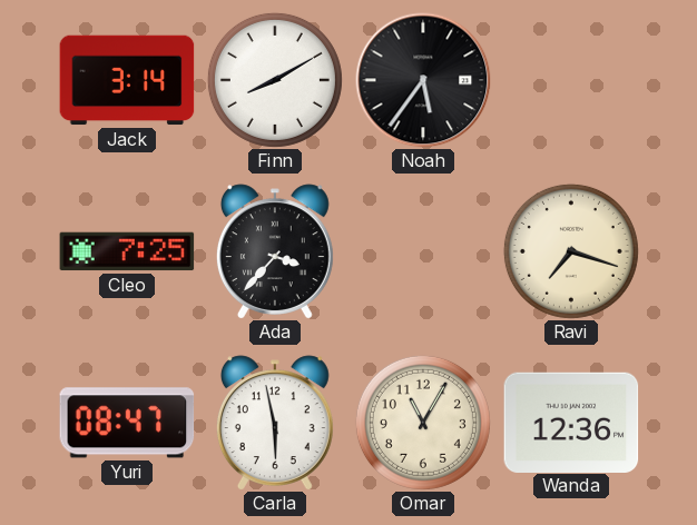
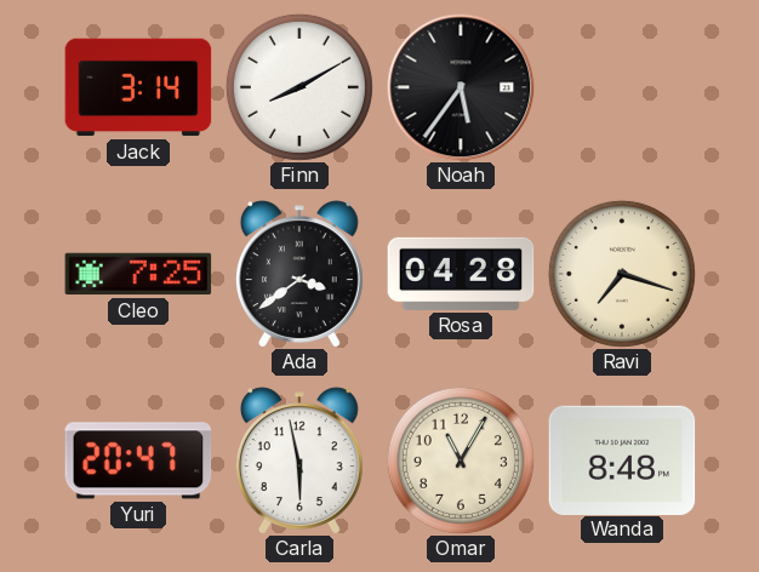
Ada: 3:37 -> 3:39
Rosa: none -> 04:28
Yuri: 08:47 -> 20:47
Wanda: 12:36 -> 8:48
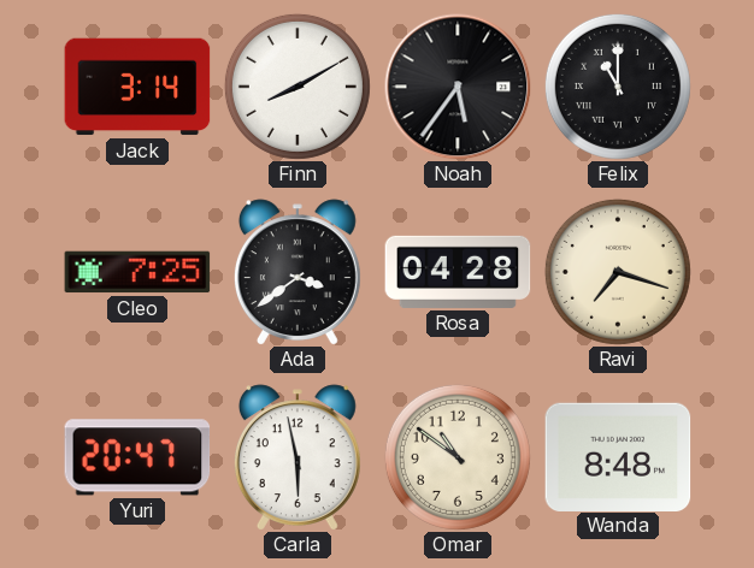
Felix: none -> 11:00
Omar: 11:05 -> 10:51
